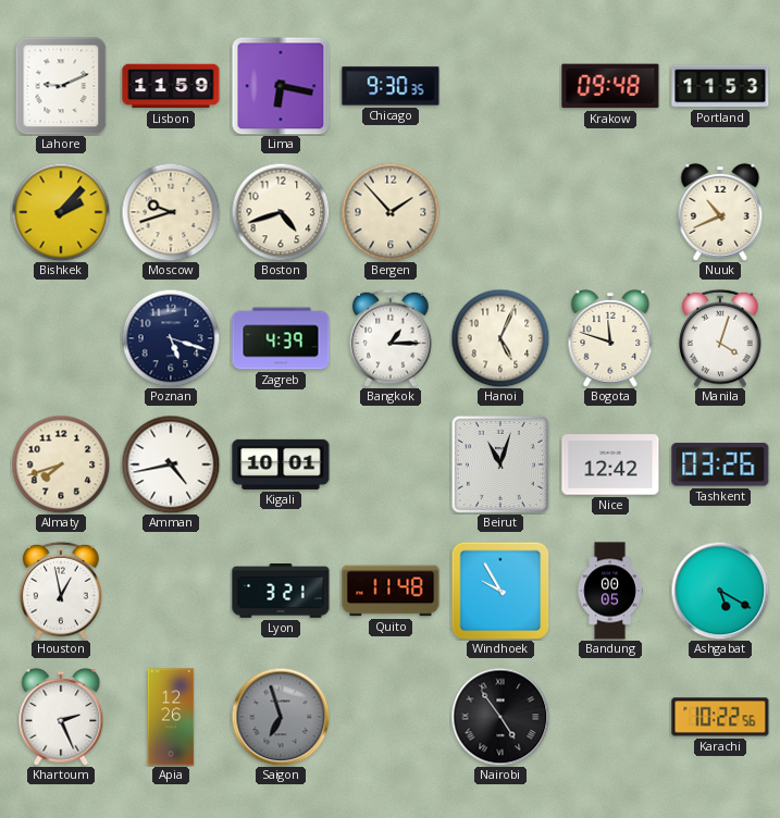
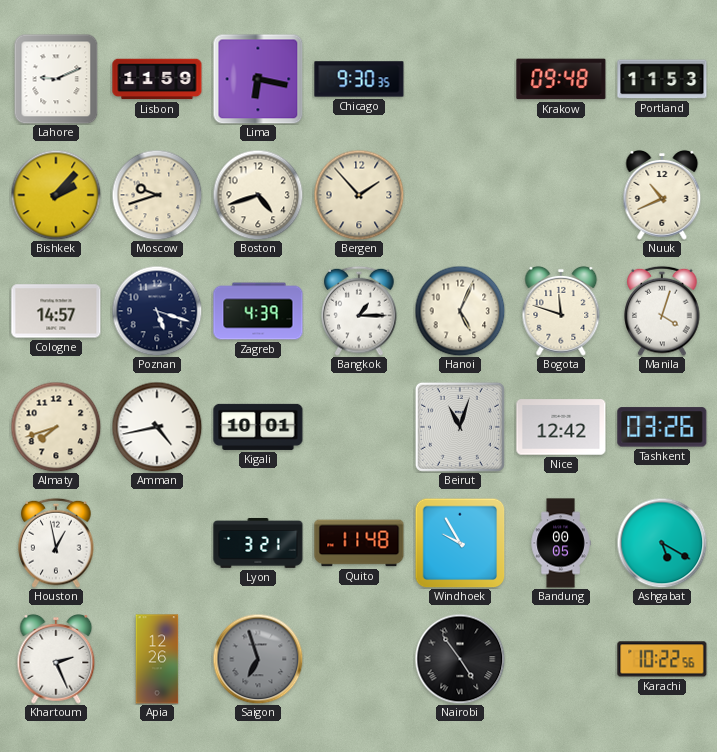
Cologne: none -> 14:57
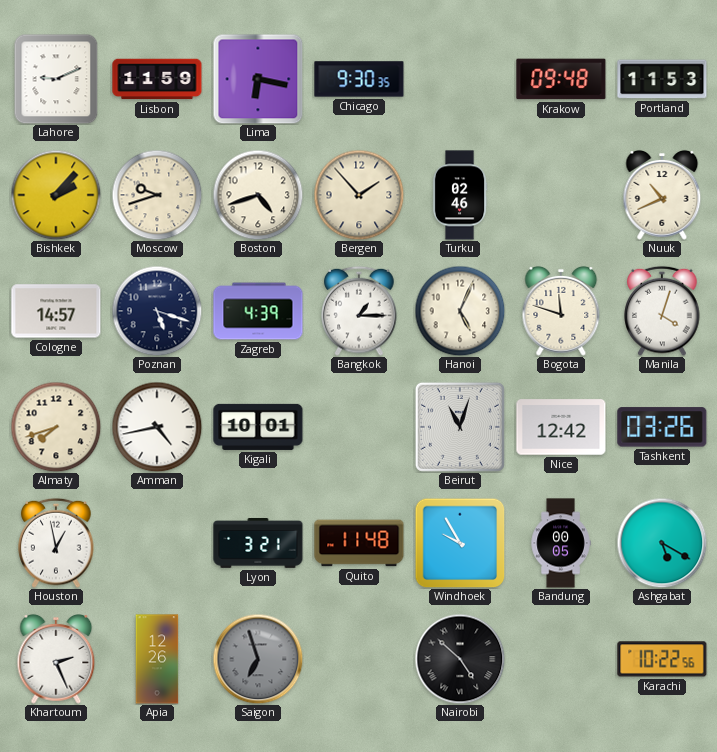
Turku: none -> 02:46
Nairobi: 4:54 -> 4:52
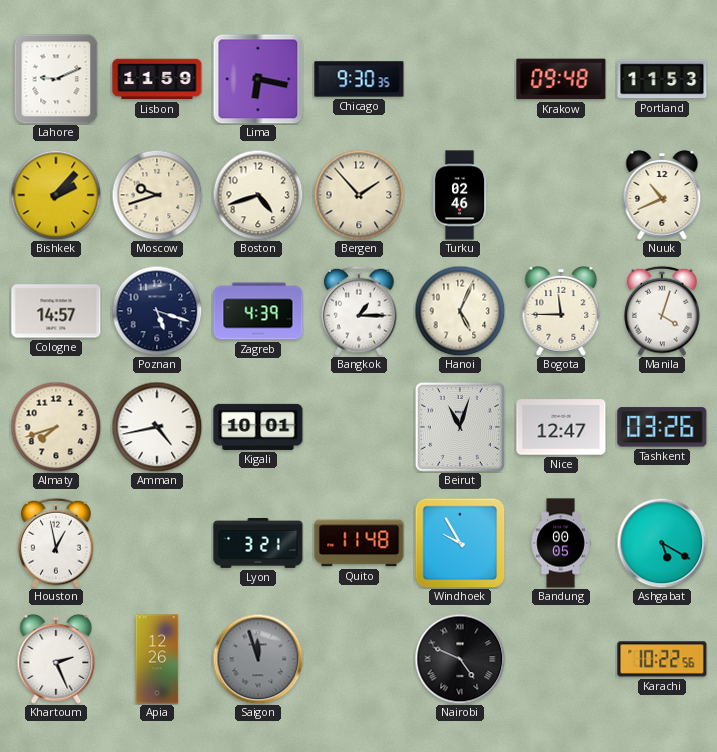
Bogota: 11:48 -> 11:45
Nice: 12:42 -> 12:47
Saigon: 6:57 -> 11:57
Nairobi: 4:52 -> 4:49
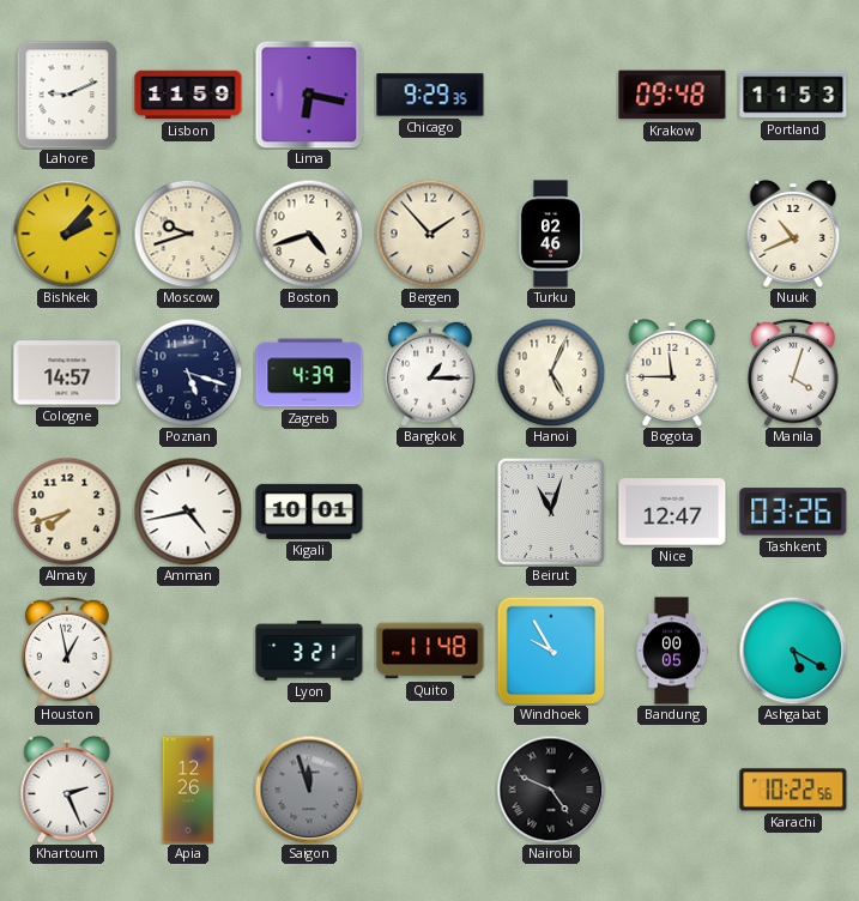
Chicago: 9:30 -> 9:29
